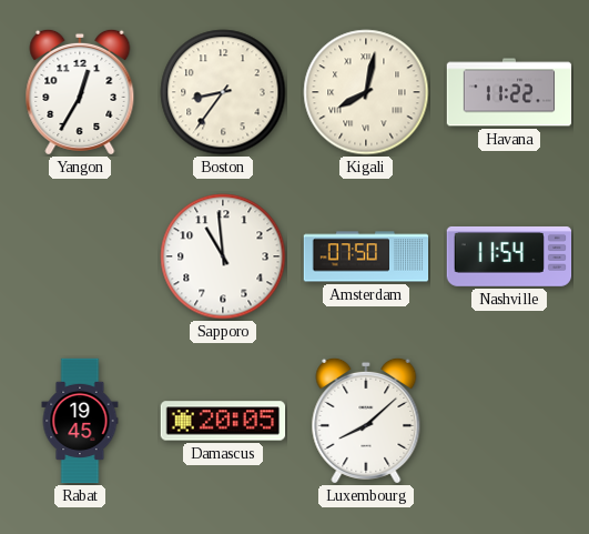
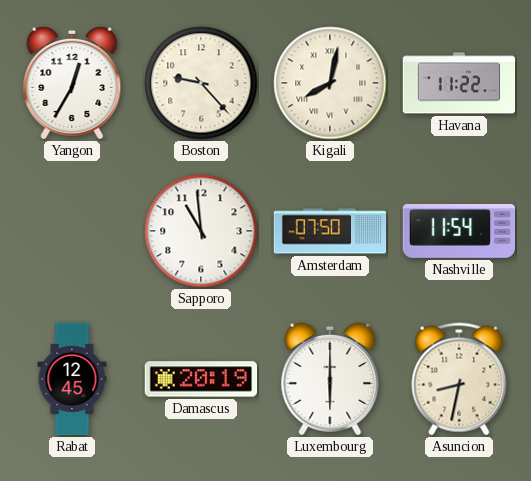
Boston: 8:36 -> 9:23
Rabat: 19:45 -> 12:45
Damascus: 20:05 -> 20:19
Luxembourg: 8:08 -> 6:00
Asuncion: none -> 8:32
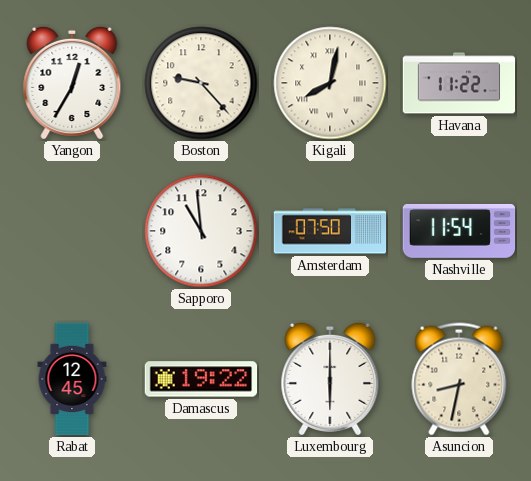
Damascus: 20:19 -> 19:22
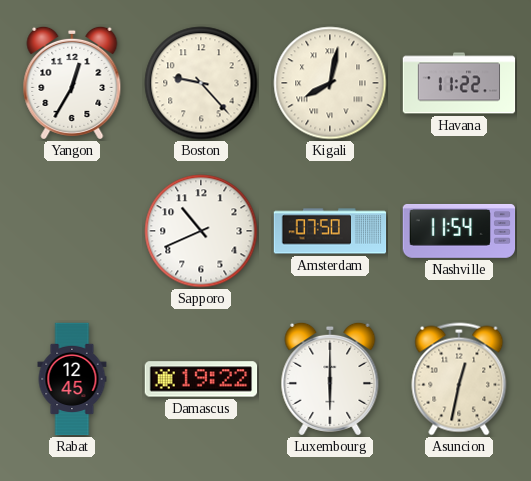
Sapporo: 10:59 -> 10:41
Asuncion: 8:32 -> 12:32
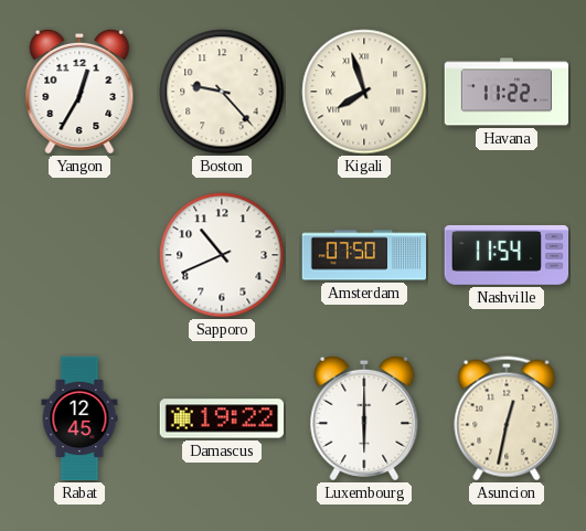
Kigali: 8:02 -> 7:57
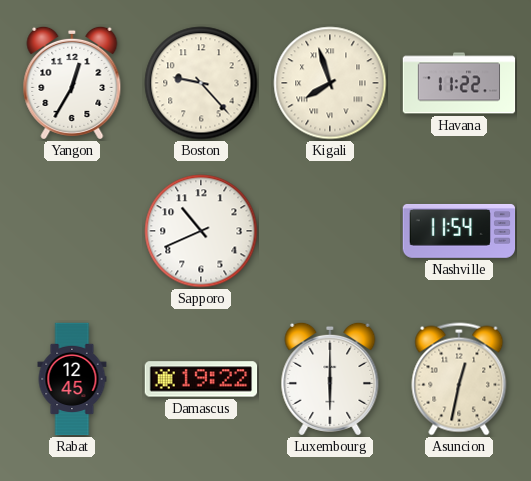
Amsterdam: 07:50 -> none
